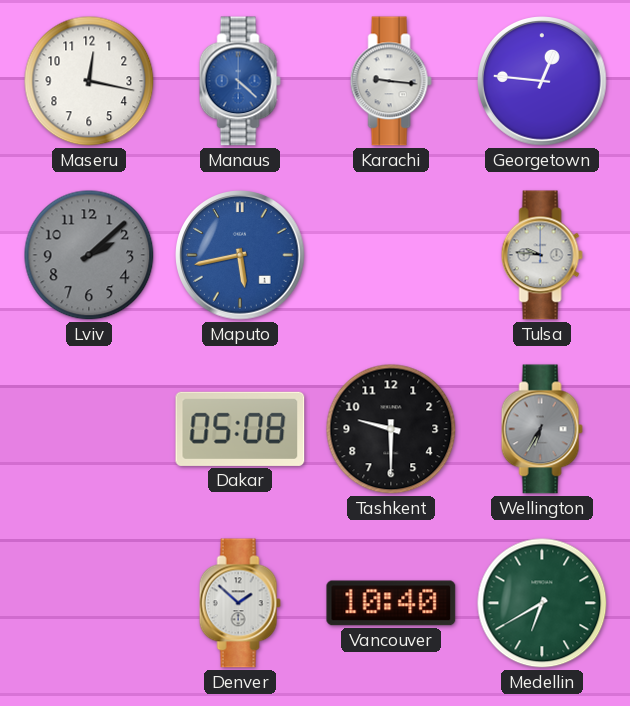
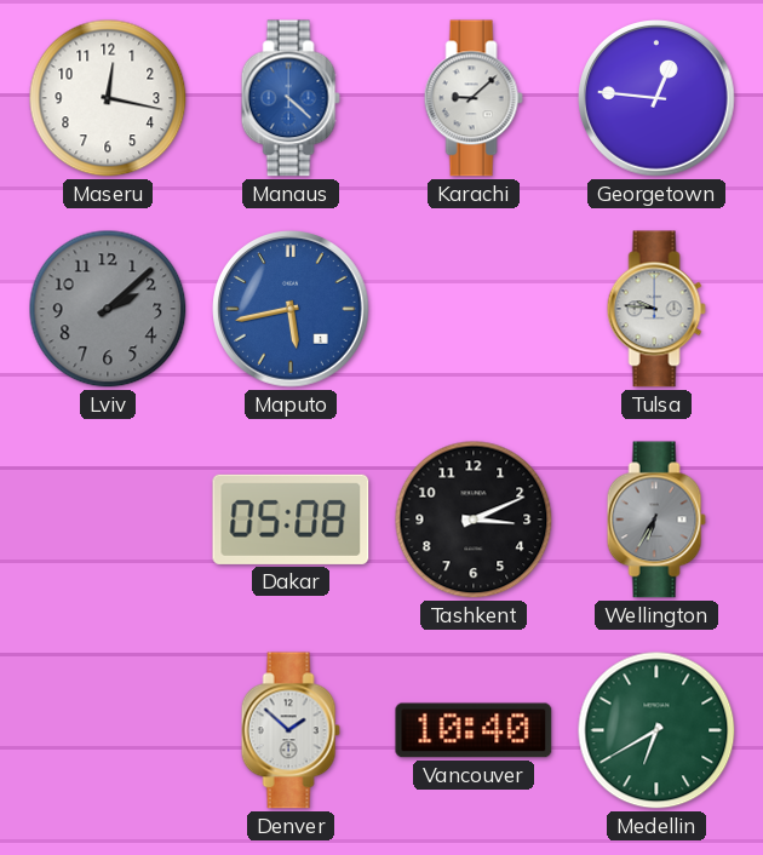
Karachi: 9:16 -> 9:08
Tashkent: 9:30 -> 3:11
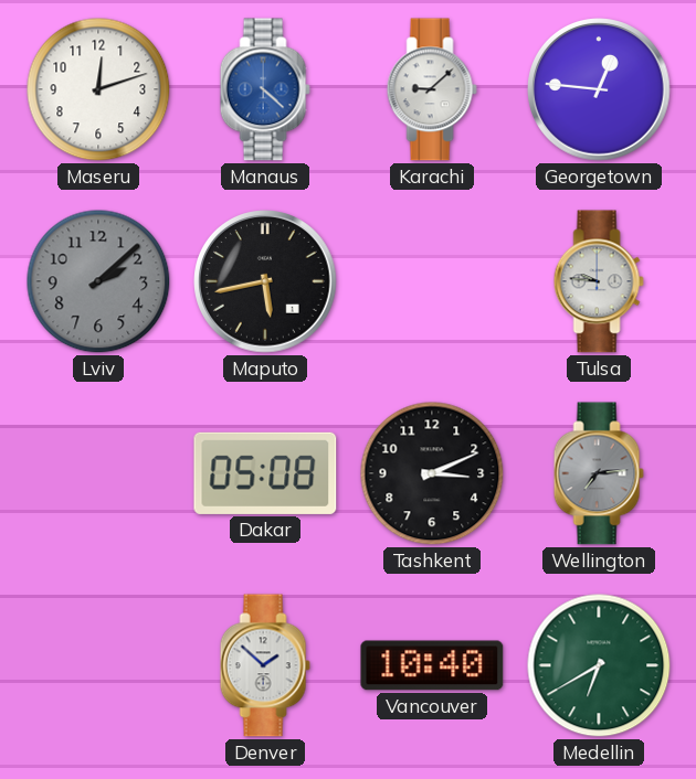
Maseru: 12:17 -> 12:12
Maputo dial: blue -> black
Wellington: 6:35 -> 7:14
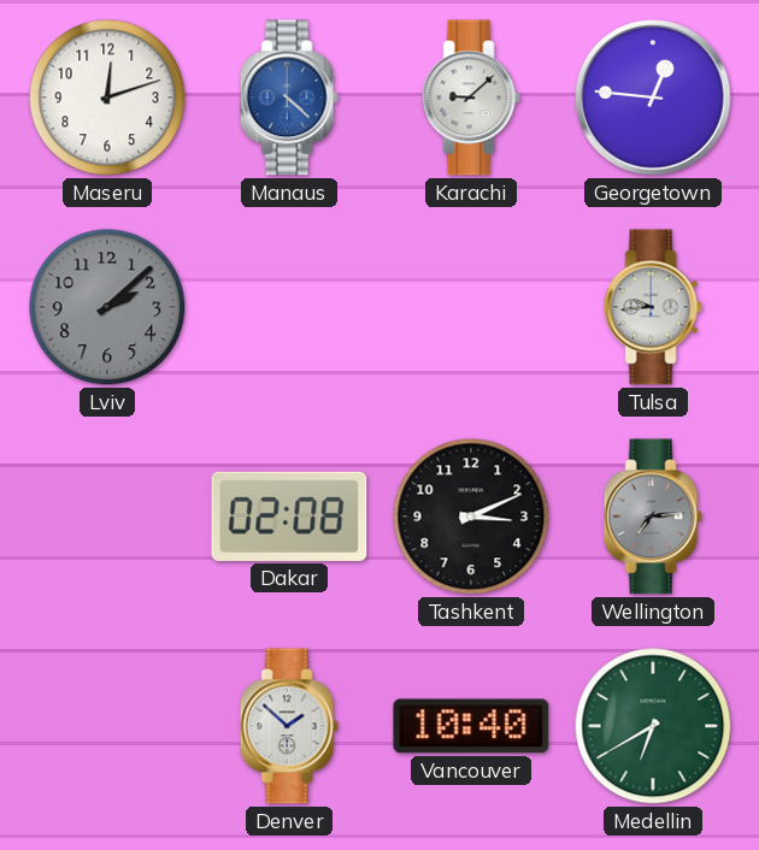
Maputo: 5:43 -> none
Tulsa: 9:46 -> 9:44
Dakar: 05:08 -> 02:08
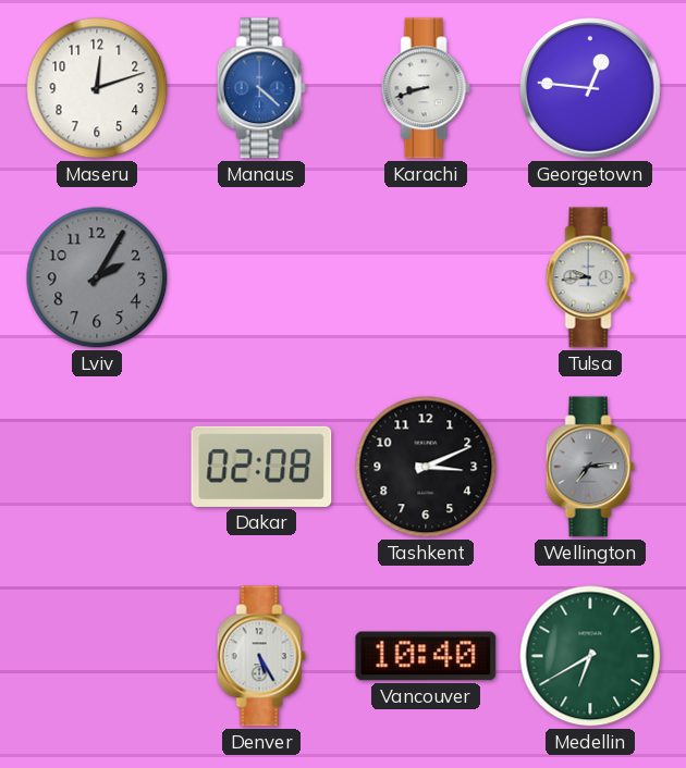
Karachi: 9:08 -> 8:42
Lviv: 2:08 -> 2:05
Denver: 1:52 -> 5:25
